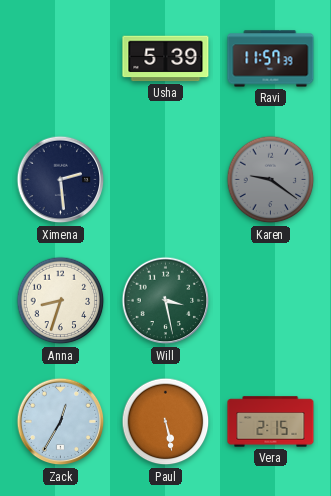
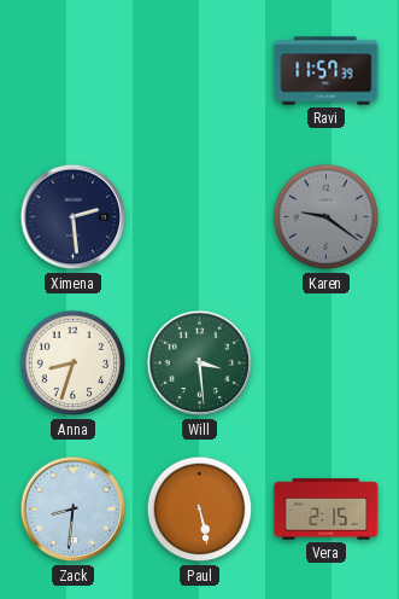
Usha: 5:39 -> none
Will: 3:28 -> 3:29
Zack: 12:35 -> 8:31
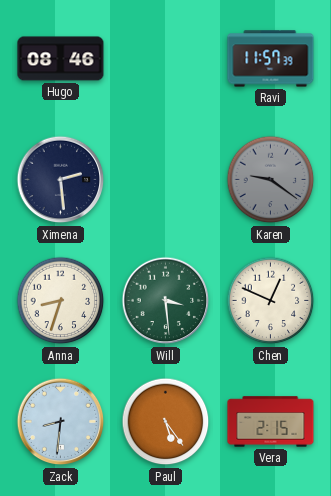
Hugo: none -> 08:46
Chen: none -> 12:49
Paul: 5:28 -> 5:24
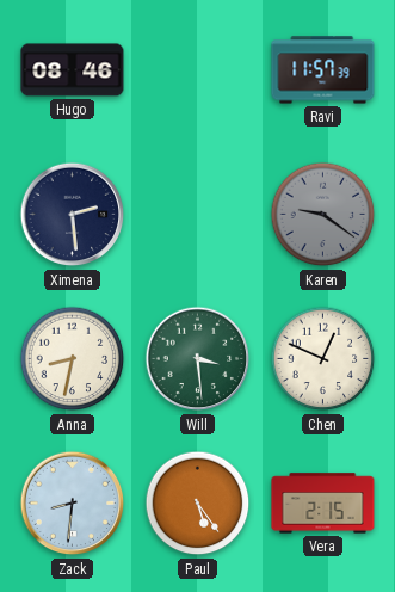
Anna: 8:33 -> 8:32
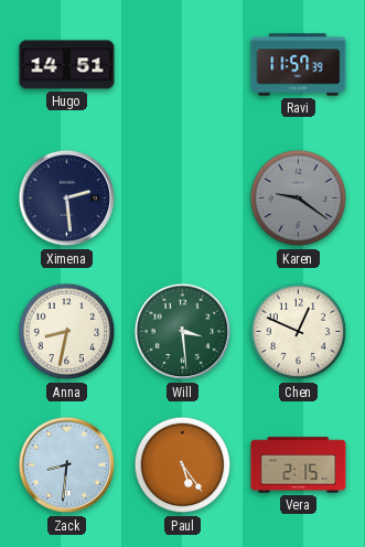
Hugo: 08:46 -> 14:51
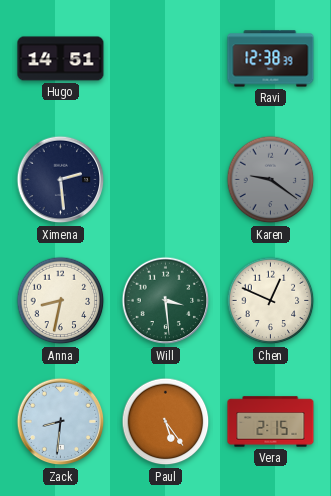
Ravi: 11:57 -> 12:38
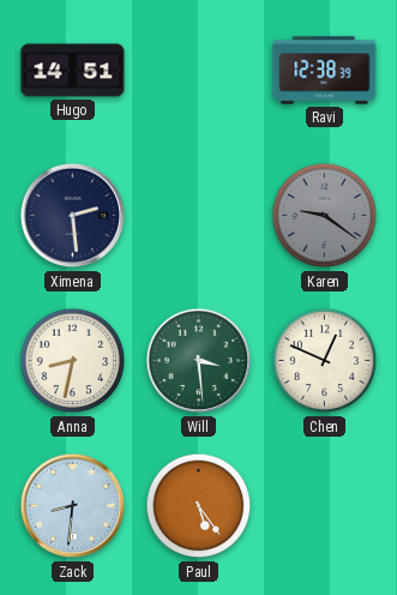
Vera: 2:15 -> none
